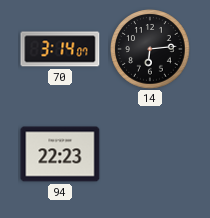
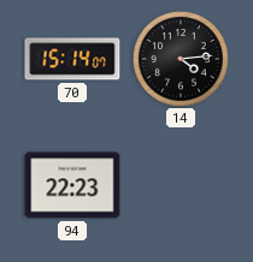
70: 3:14 -> 15:14
14: 6:14 -> 4:14
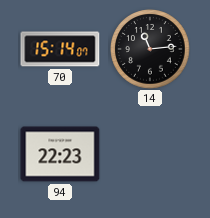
14: 4:14 -> 11:14
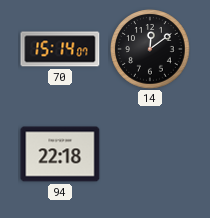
14: 11:14 -> 12:09
94: 22:23 -> 22:18
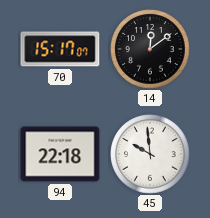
70: 15:14 -> 15:17
45: none -> 9:59
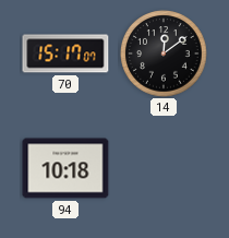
94: 22:18 -> 10:18
45: 9:59 -> none
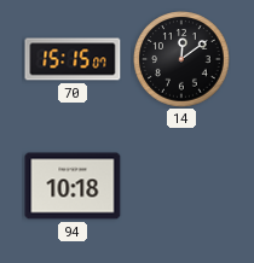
70: 15:17 -> 15:15
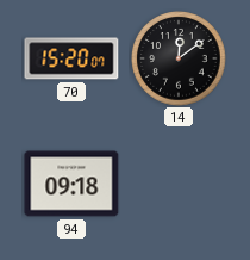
70: 15:15 -> 15:20
94: 10:18 -> 09:18
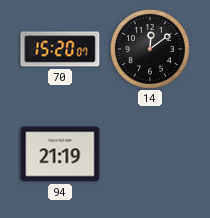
94: 09:18 -> 21:19
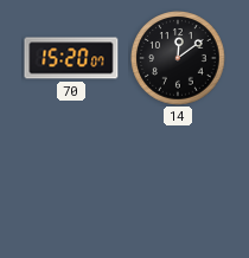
94: 21:19 -> none
